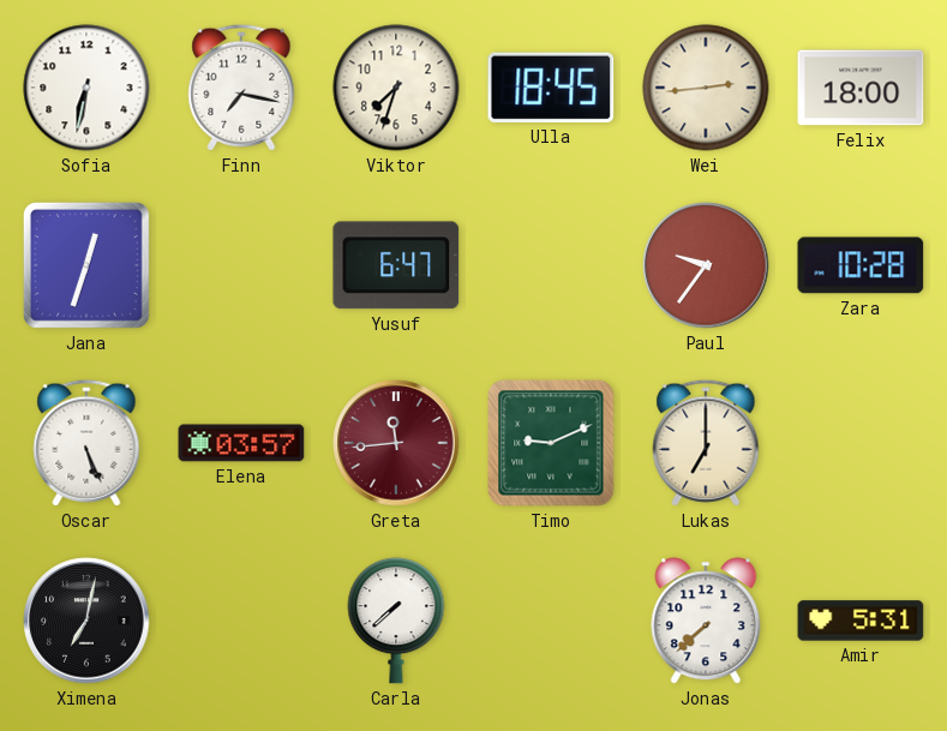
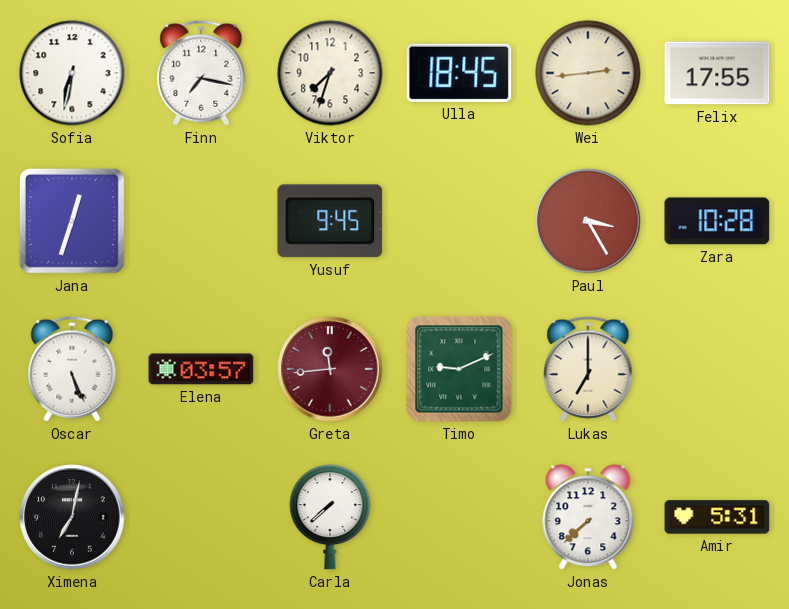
Felix: 18:00 -> 17:55
Yusuf: 6:47 -> 9:45
Paul: 9:36 -> 3:25
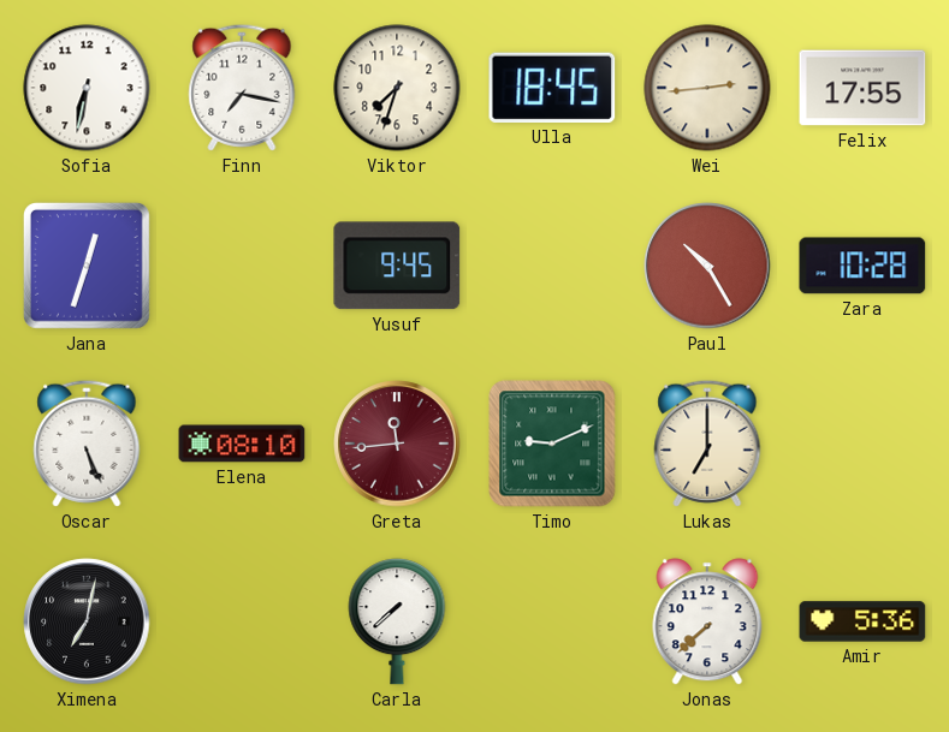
Paul: 3:25 -> 10:25
Elena: 03:57 -> 08:10
Amir: 5:31 -> 5:36
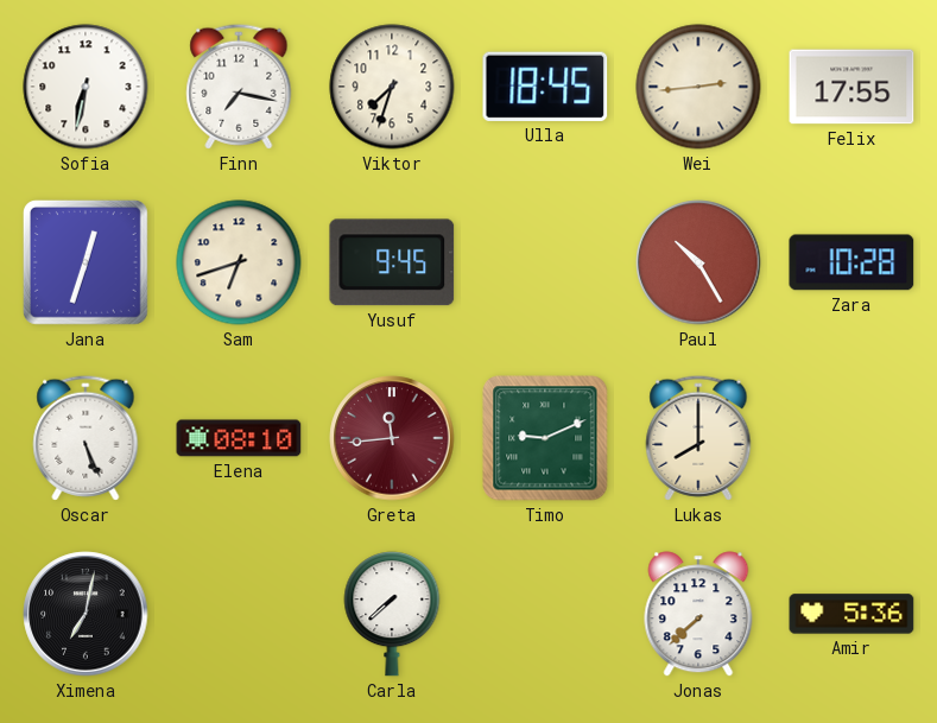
Sam: none -> 6:42
Lukas: 7:00 -> 8:00
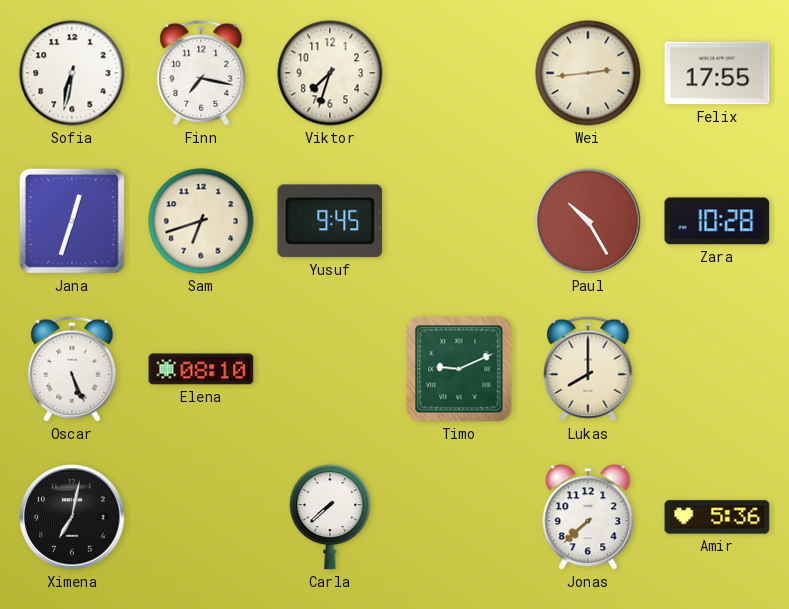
Ulla: 18:45 -> none
Greta: 11:44 -> none
